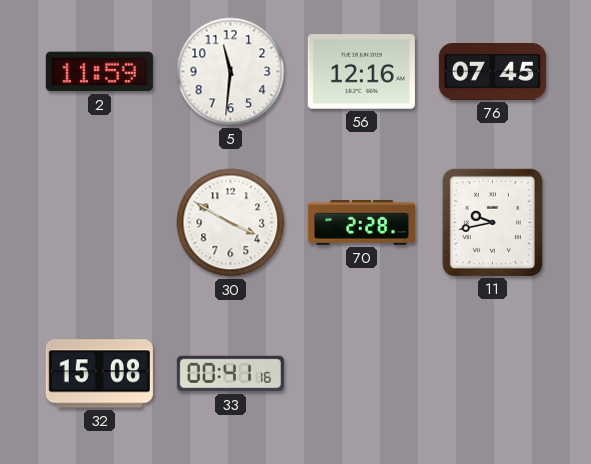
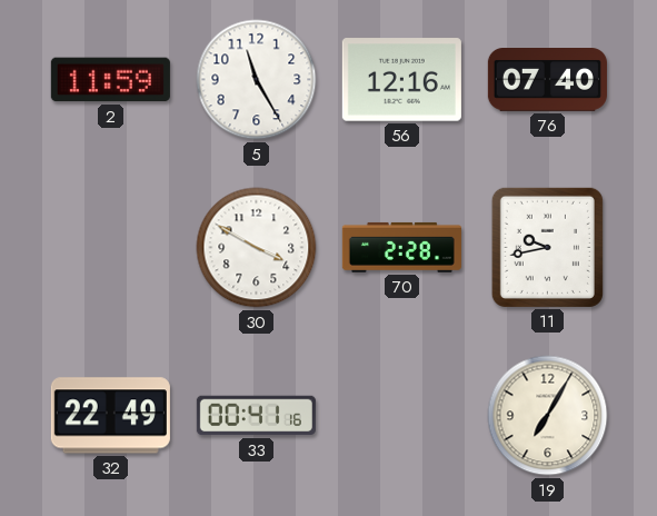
5: 11:31 -> 11:25
76: 07:45 -> 07:40
32: 15:08 -> 22:49
19: none -> 7:05
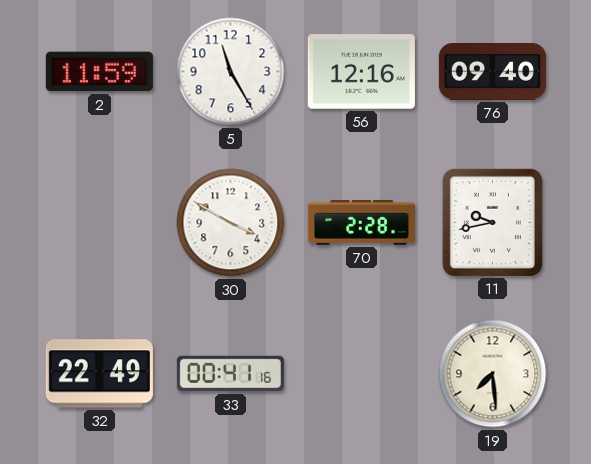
76: 07:40 -> 09:40
19: 7:05 -> 7:29
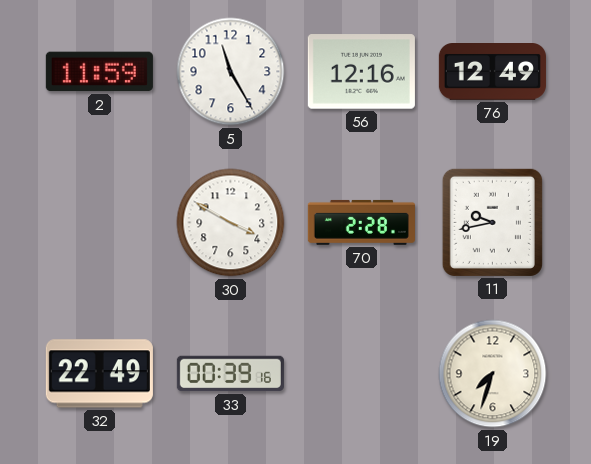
76: 09:40 -> 12:49
33: 00:41 -> 00:39
19: 7:29 -> 7:33
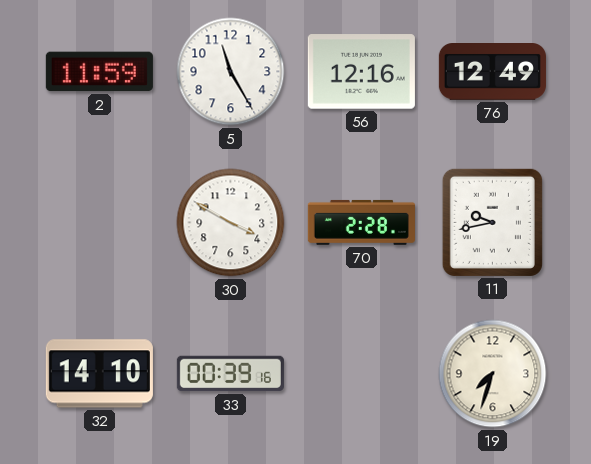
32: 22:49 -> 14:10
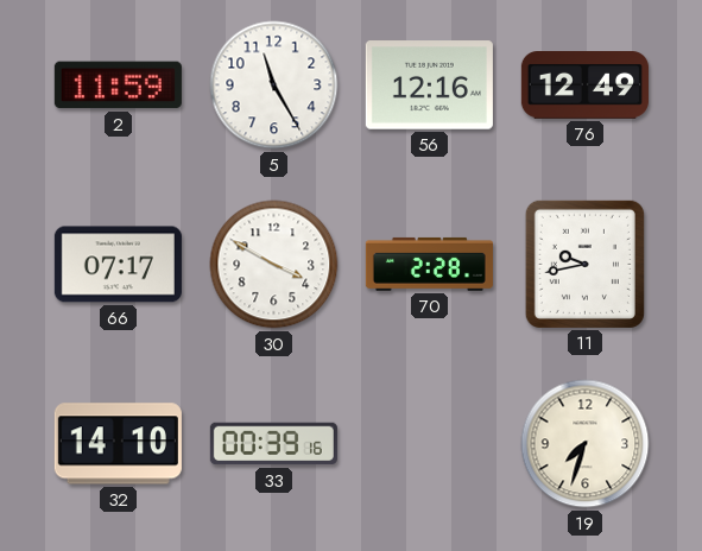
66: none -> 07:17
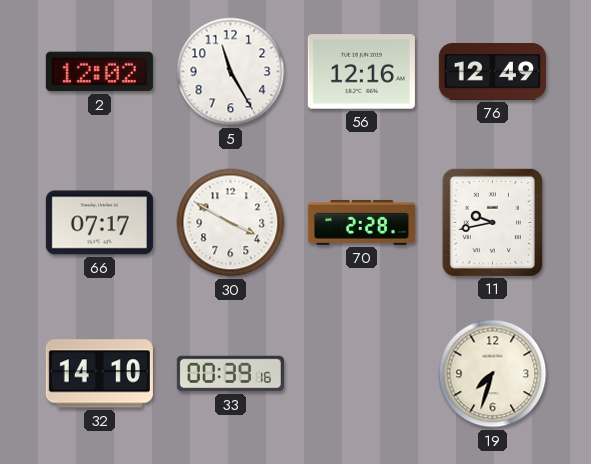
2: 11:59 -> 12:02
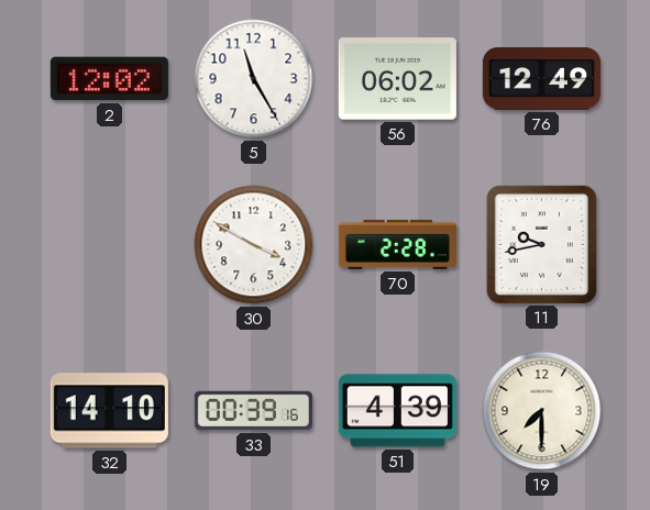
56: 12:16 -> 06:02
66: 07:17 -> none
51: none -> 4:39
19: 7:33 -> 7:30
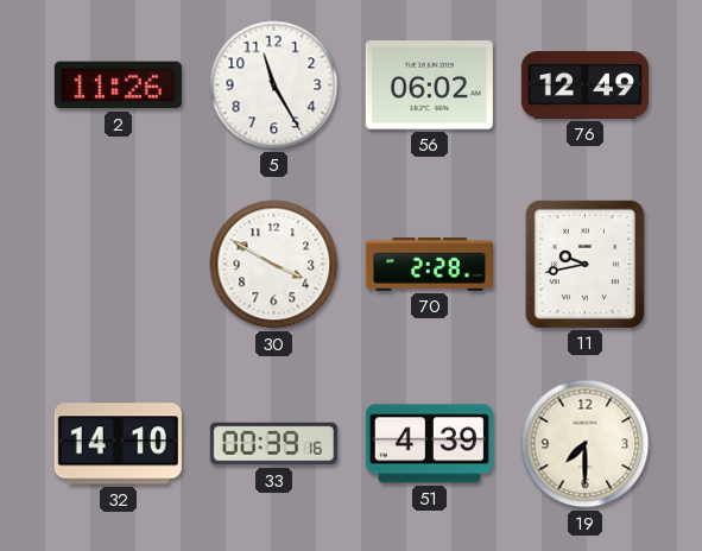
2: 12:02 -> 11:26
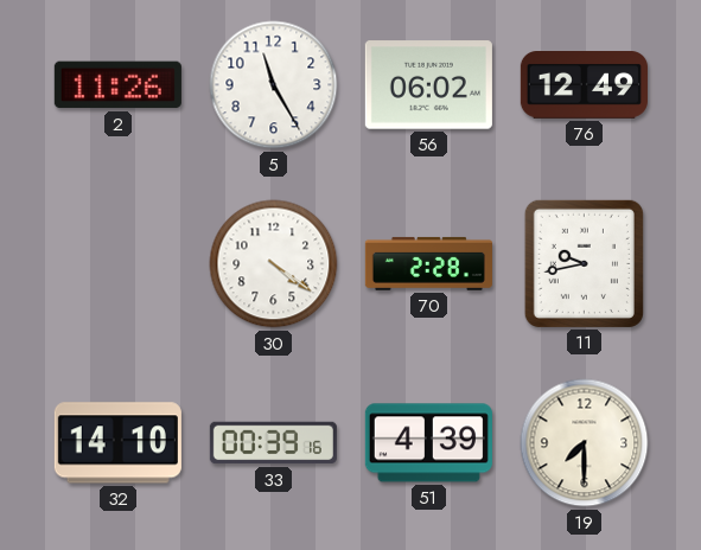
30: 3:50 -> 4:21
